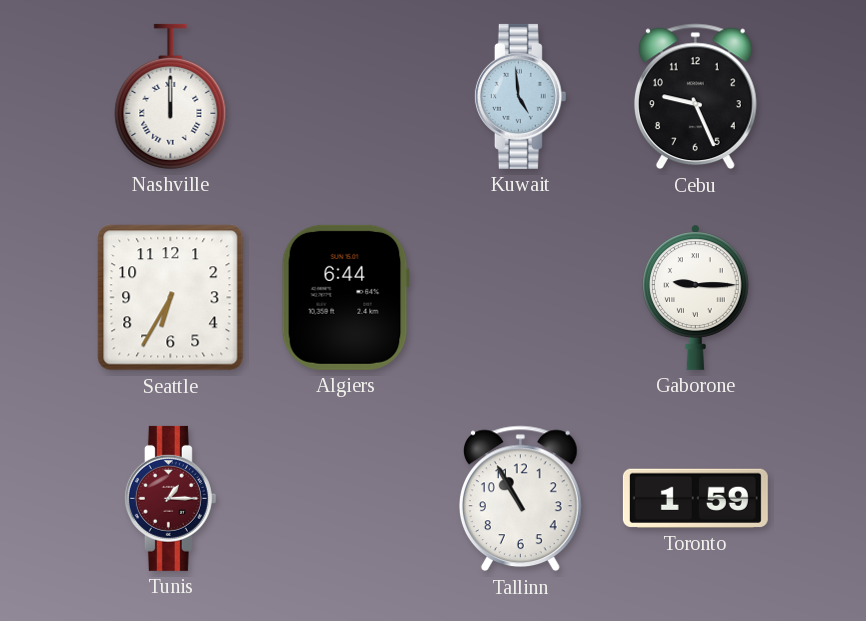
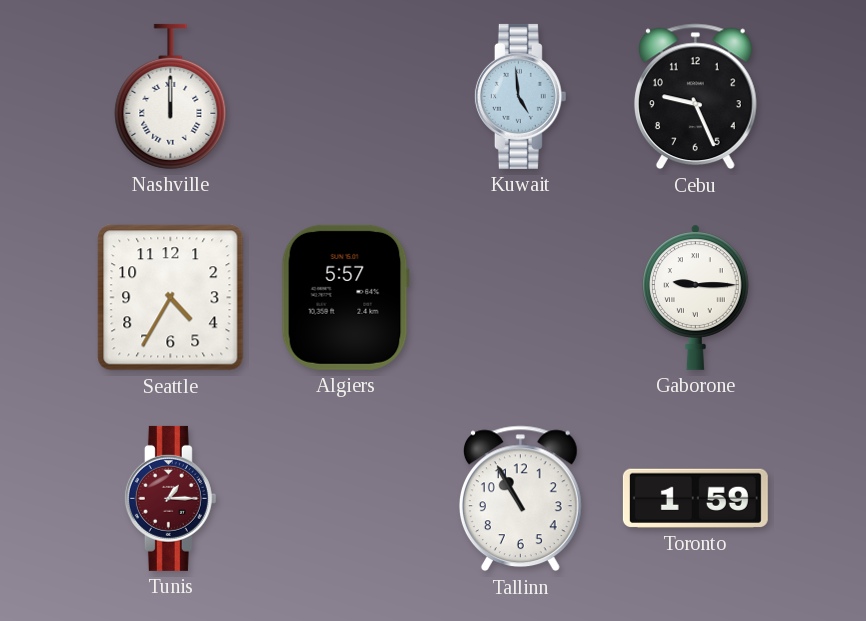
Seattle: 6:35 -> 4:35
Algiers: 6:44 -> 5:57
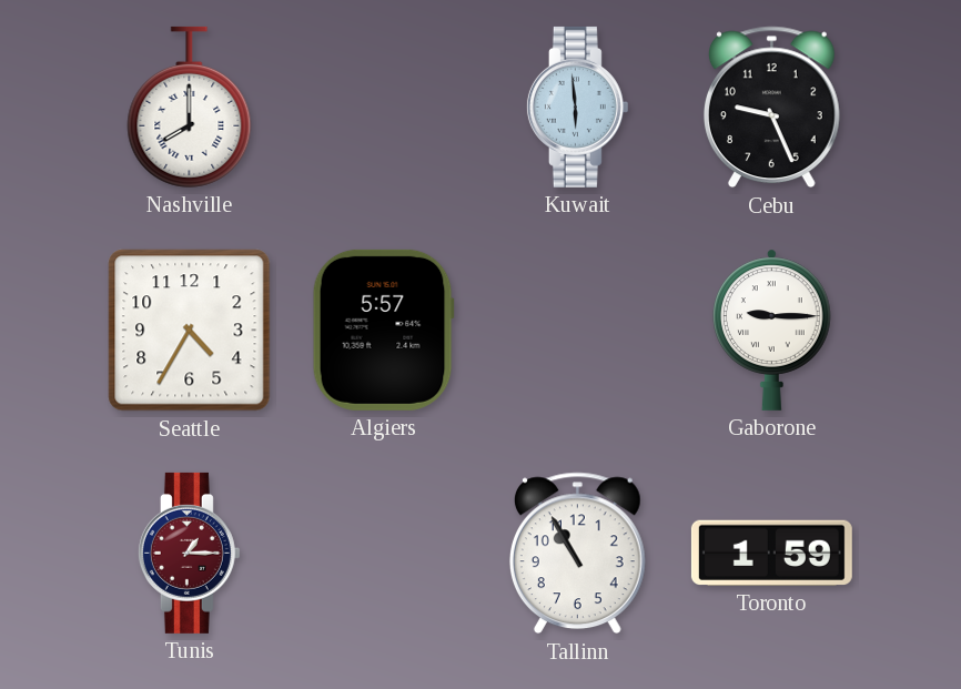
Nashville: 12:00 -> 8:00
Kuwait: 4:59 -> 5:59
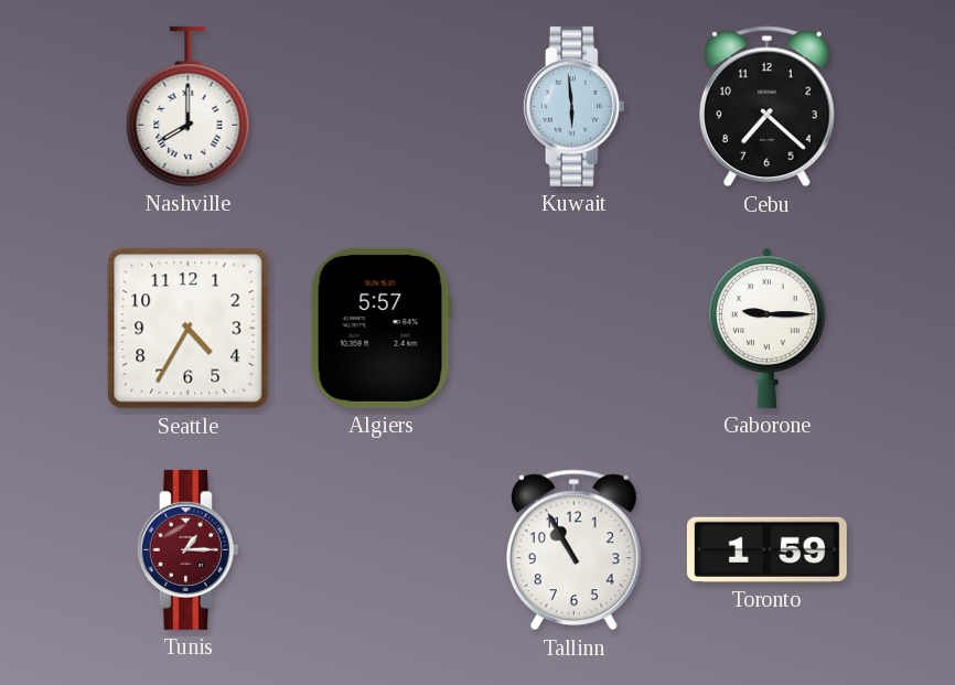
Cebu: 9:26 -> 7:22
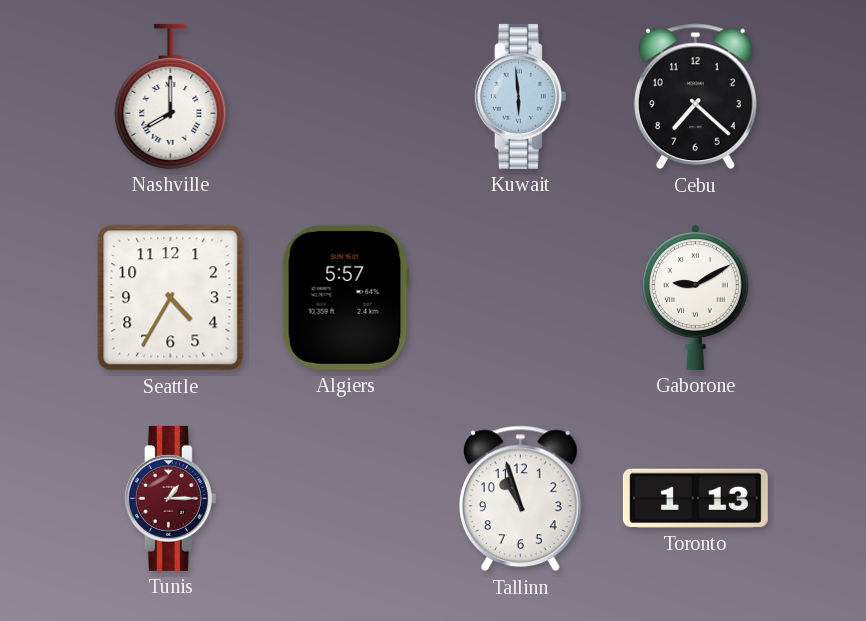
Gaborone: 9:15 -> 9:10
Tallinn: 10:55 -> 10:57
Toronto: 1:59 -> 1:13
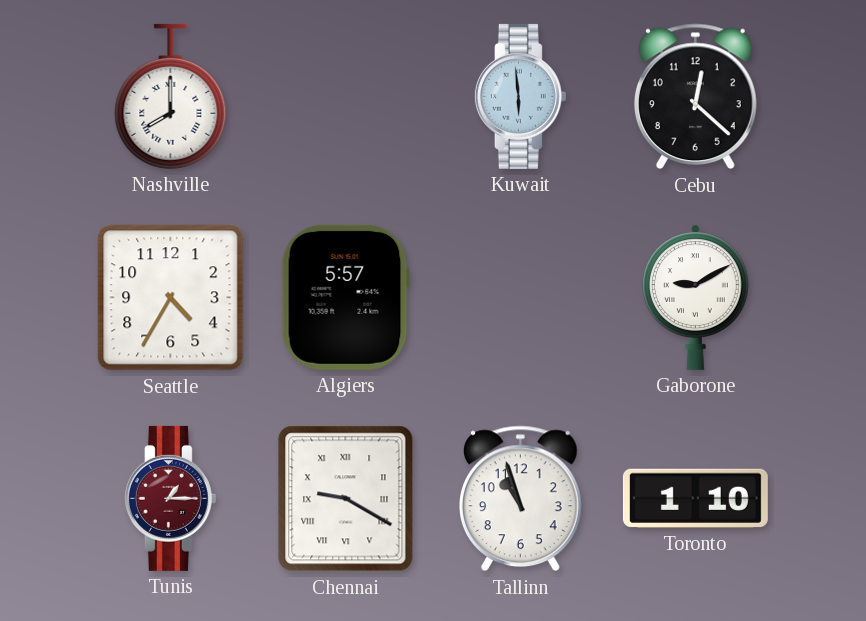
Cebu: 7:22 -> 12:22
Chennai: none -> 9:20
Toronto: 1:13 -> 1:10
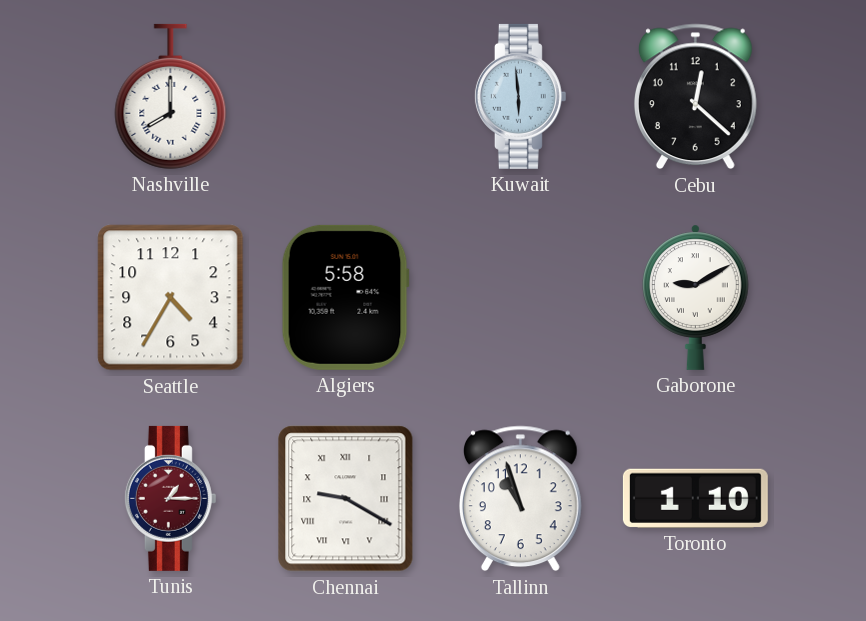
Algiers: 5:57 -> 5:58
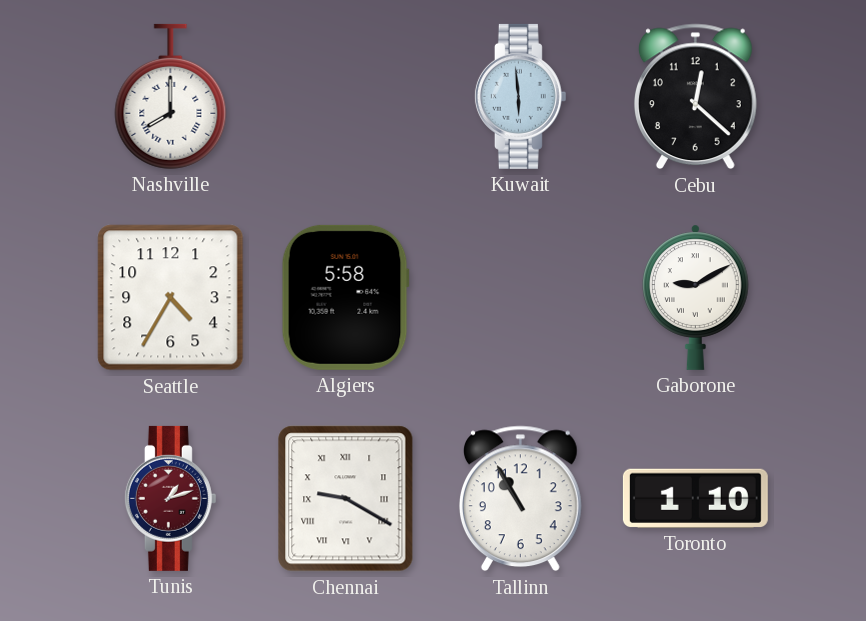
Tunis: 1:15 -> 1:12
Tallinn: 10:57 -> 10:55
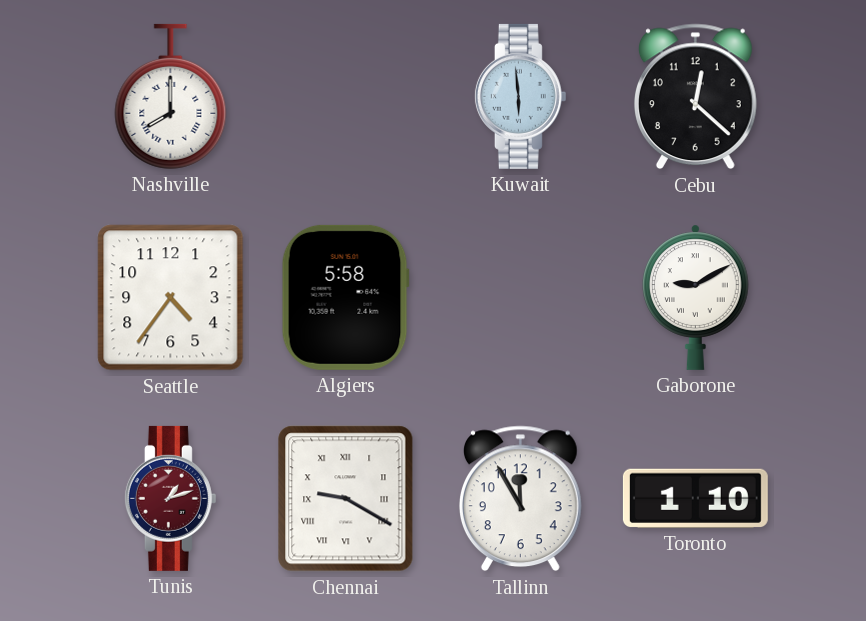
Seattle: 4:35 -> 4:36
Tallinn: 10:55 -> 11:55
